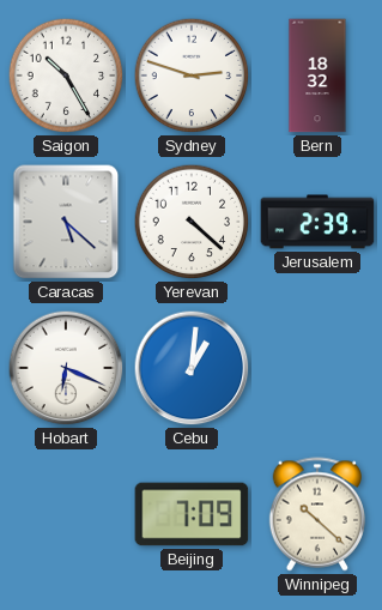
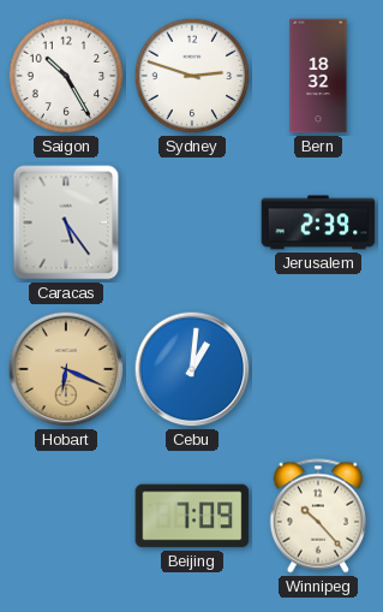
Caracas: 5:22 -> 5:24
Yerevan: 4:22 -> none
Hobart dial: white -> champagne
Winnipeg: 10:22 -> 10:23
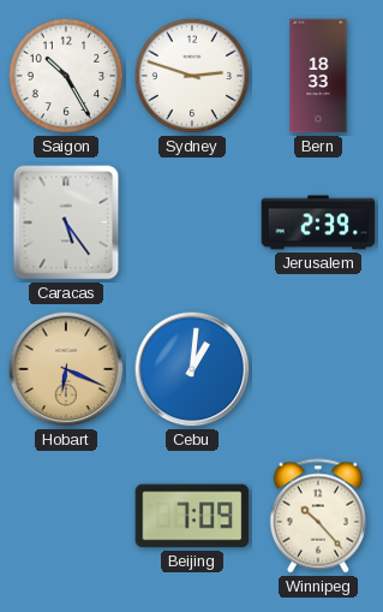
Bern: 18:32 -> 18:33
